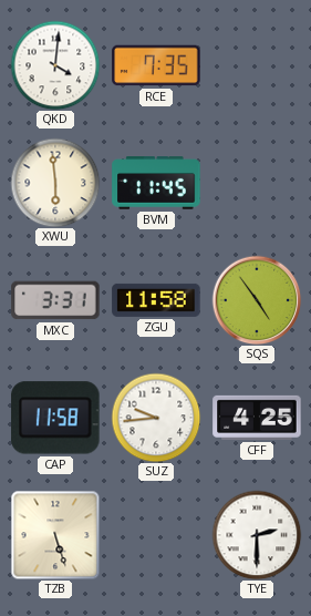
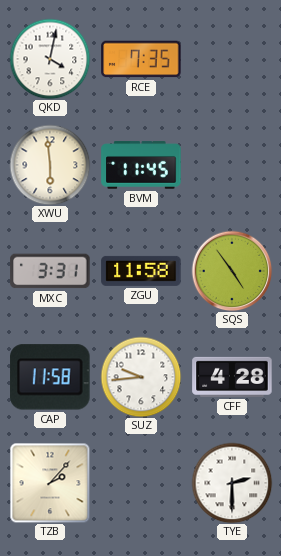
QKD: 4:01 -> 4:02
CFF: 4:25 -> 4:28
TZB: 5:27 -> 2:07
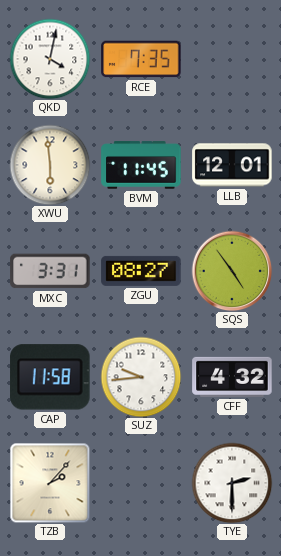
LLB: none -> 12:01
ZGU: 11:58 -> 08:27
CFF: 4:28 -> 4:32
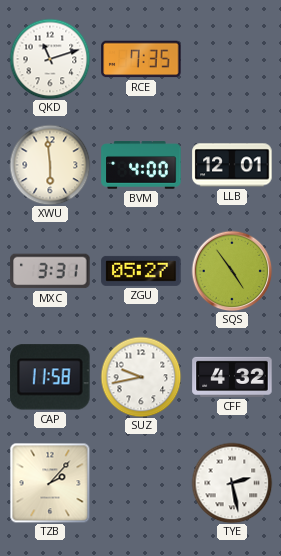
QKD: 4:02 -> 11:12
BVM: 11:45 -> 4:00
ZGU: 08:27 -> 05:27
SUZ: 9:44 -> 9:43
TYE: 2:30 -> 2:28
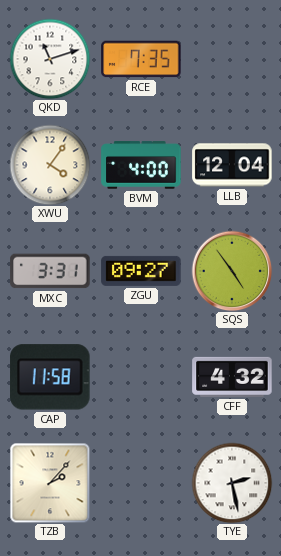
XWU: 5:59 -> 4:06
LLB: 12:01 -> 12:04
ZGU: 05:27 -> 09:27
SUZ: 9:43 -> none
